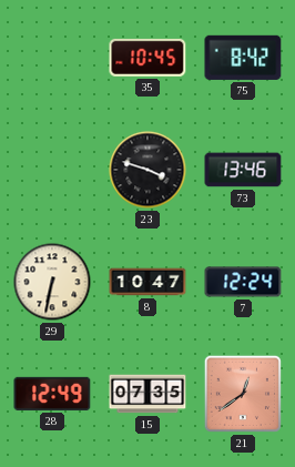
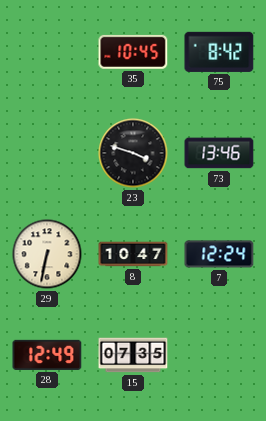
21: 12:39 -> none
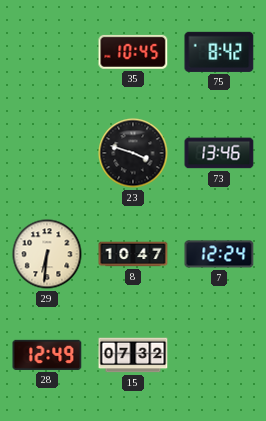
29: 6:32 -> 6:31
15: 07:35 -> 07:32
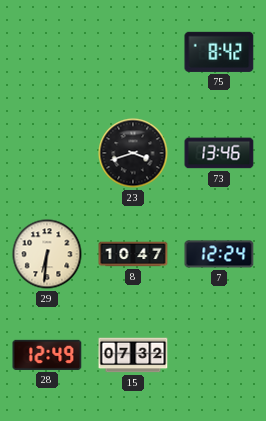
35: 10:45 -> none
23: 3:48 -> 3:42
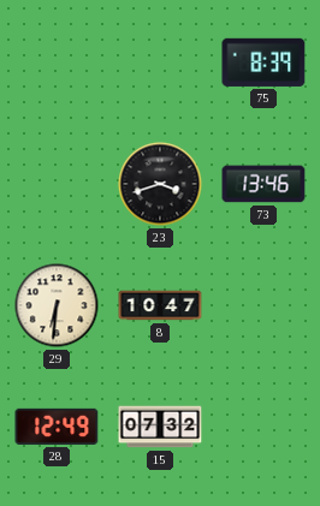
75: 8:42 -> 8:39
7: 12:24 -> none
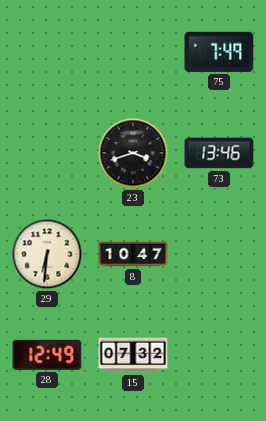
75: 8:39 -> 7:49
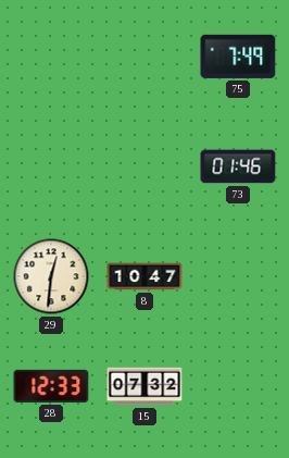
23: 3:42 -> none
73: 13:46 -> 01:46
29: 6:31 -> 12:31
28: 12:49 -> 12:33
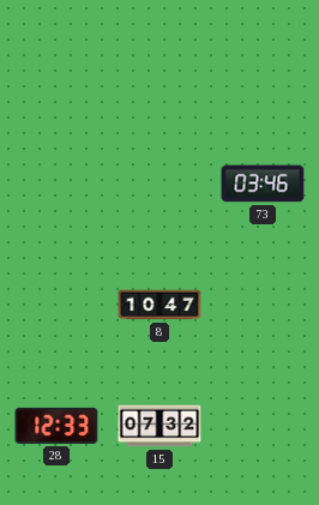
75: 7:49 -> none
73: 01:46 -> 03:46
29: 12:31 -> none
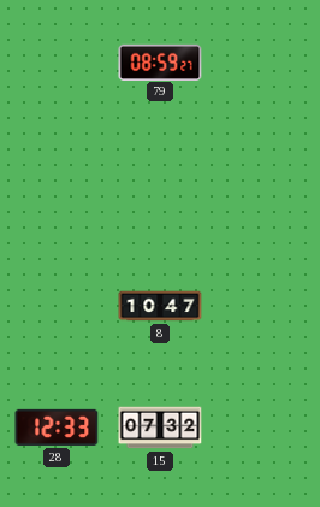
79: none -> 08:59
73: 03:46 -> none
